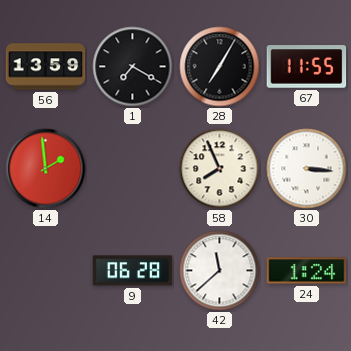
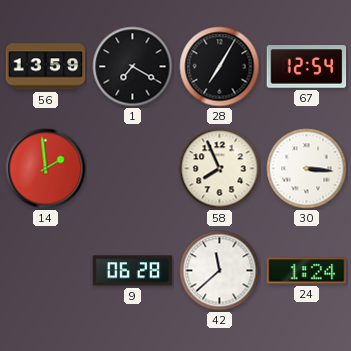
67: 11:55 -> 12:54
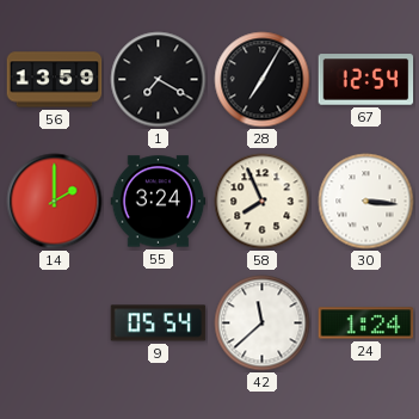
14: 1:59 -> 2:00
55: none -> 3:24
9: 06:28 -> 05:54
